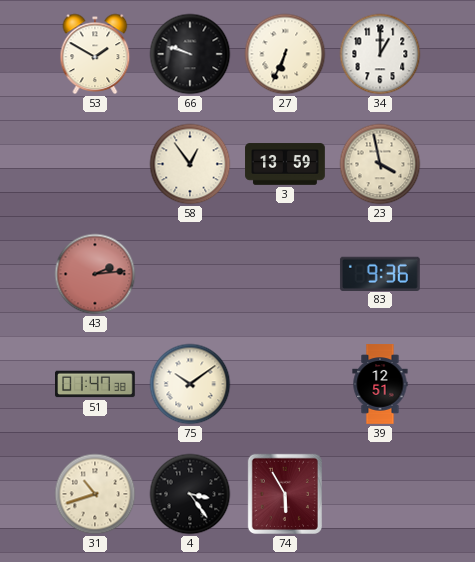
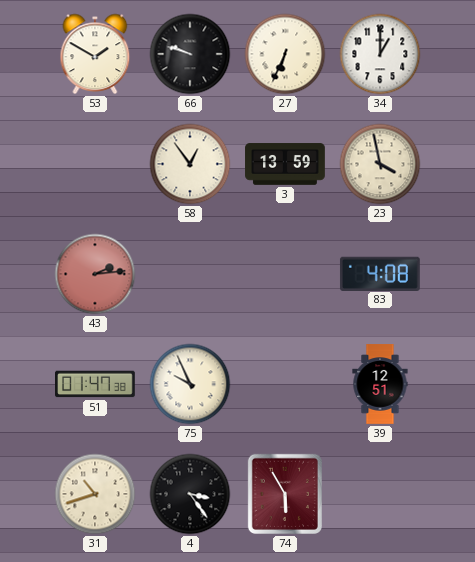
83: 9:36 -> 4:08
75: 10:09 -> 9:56
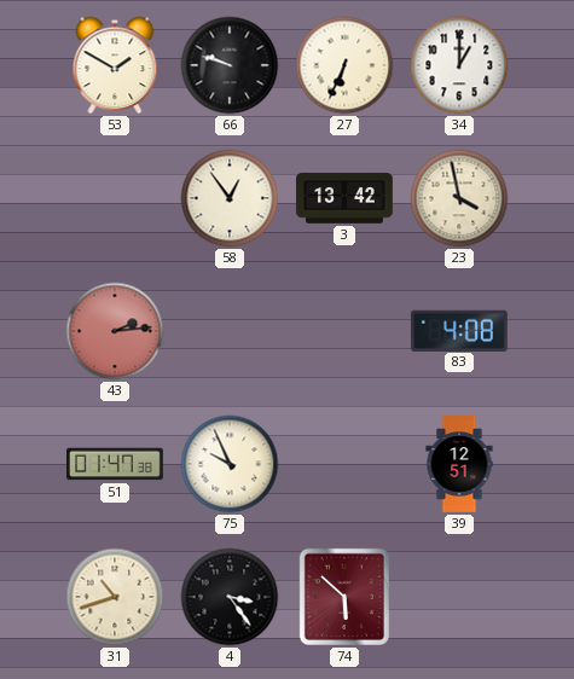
3: 13:59 -> 13:42
74: 5:55 -> 5:52
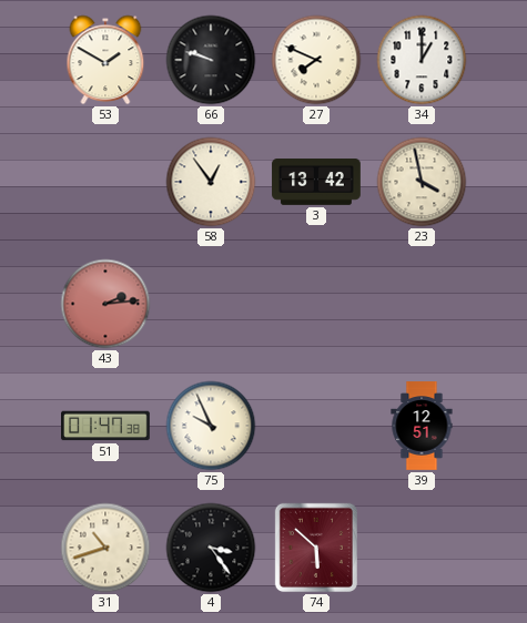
27: 6:34 -> 7:49
83: 4:08 -> none
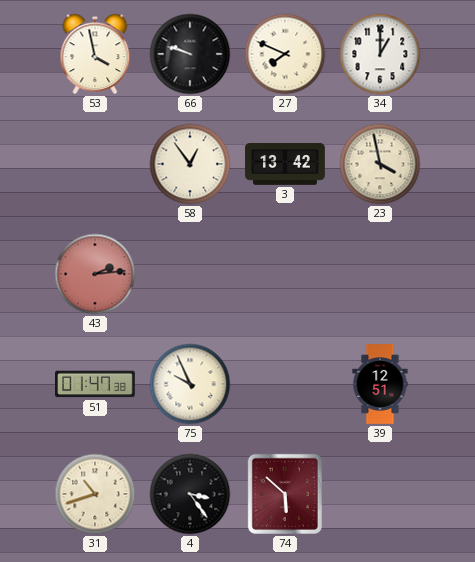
53: 1:50 -> 3:58
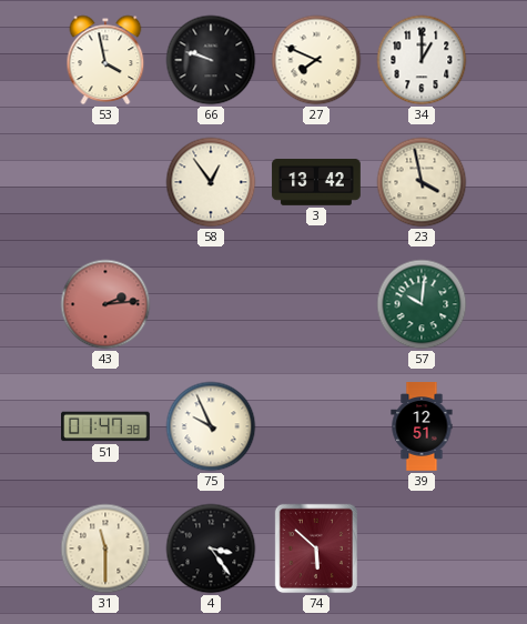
57: none -> 10:01
31: 10:42 -> 11:30
